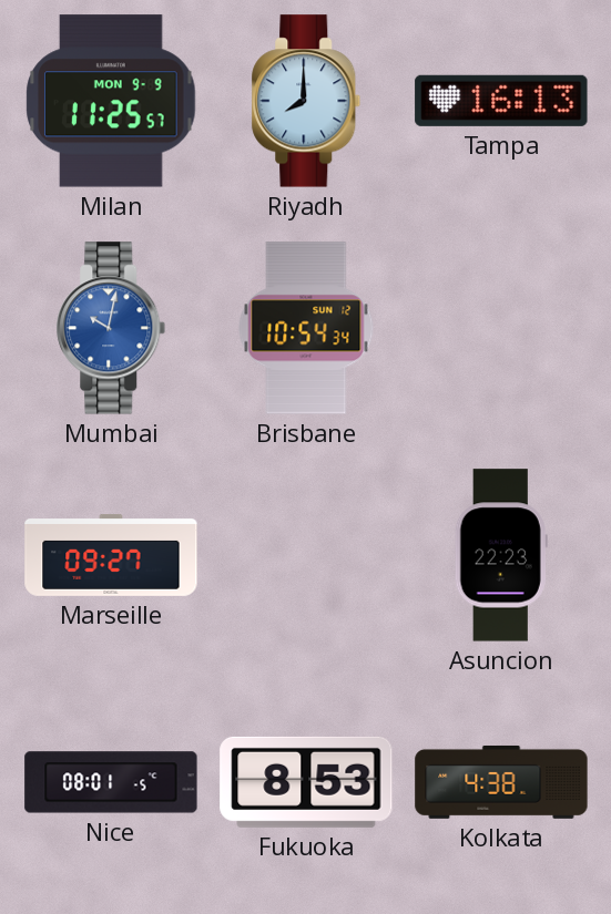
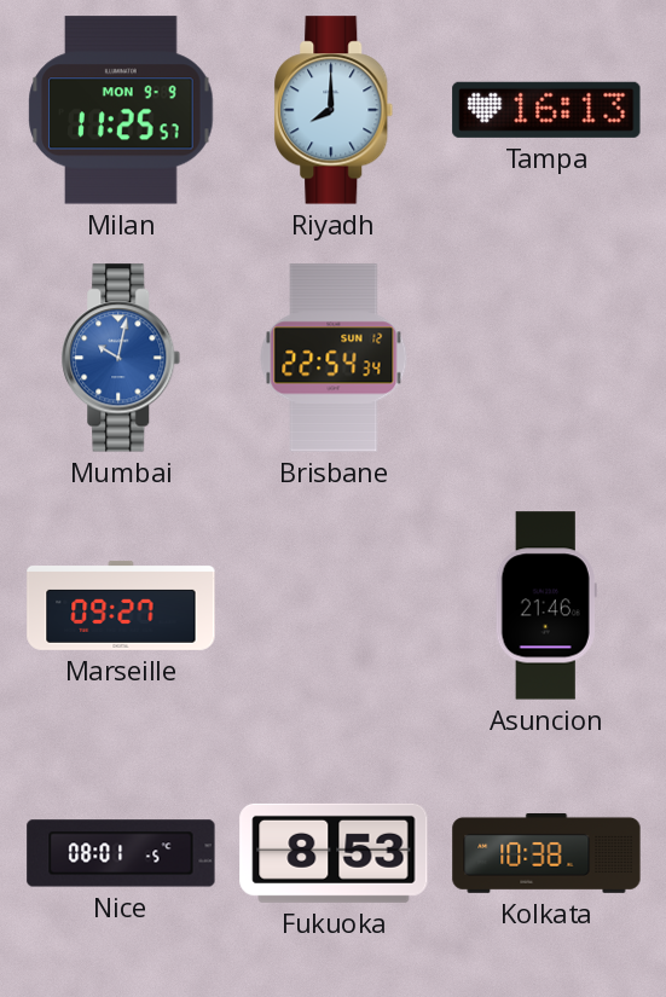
Brisbane: 10:54 -> 22:54
Asuncion: 22:23 -> 21:46
Kolkata: 4:38 -> 10:38
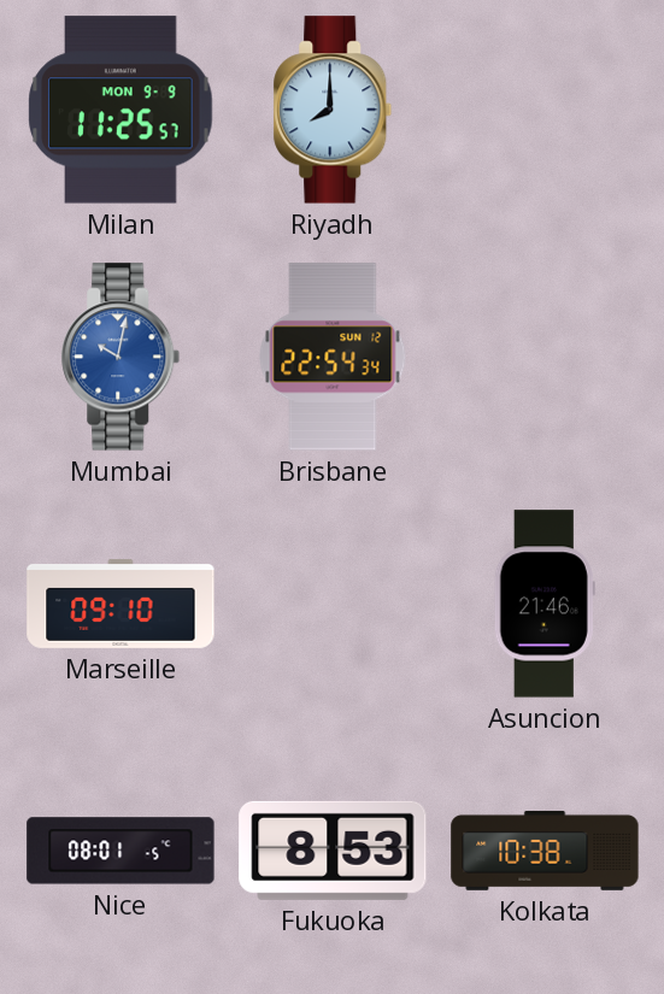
Tampa: 16:13 -> none
Marseille: 09:27 -> 09:10
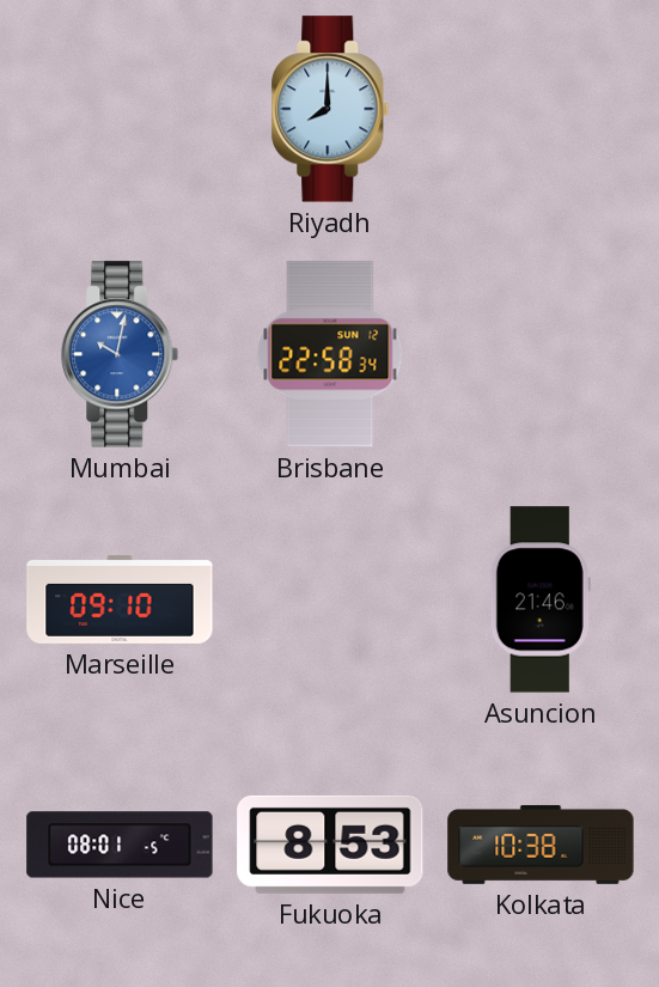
Milan: 11:25 -> none
Brisbane: 22:54 -> 22:58
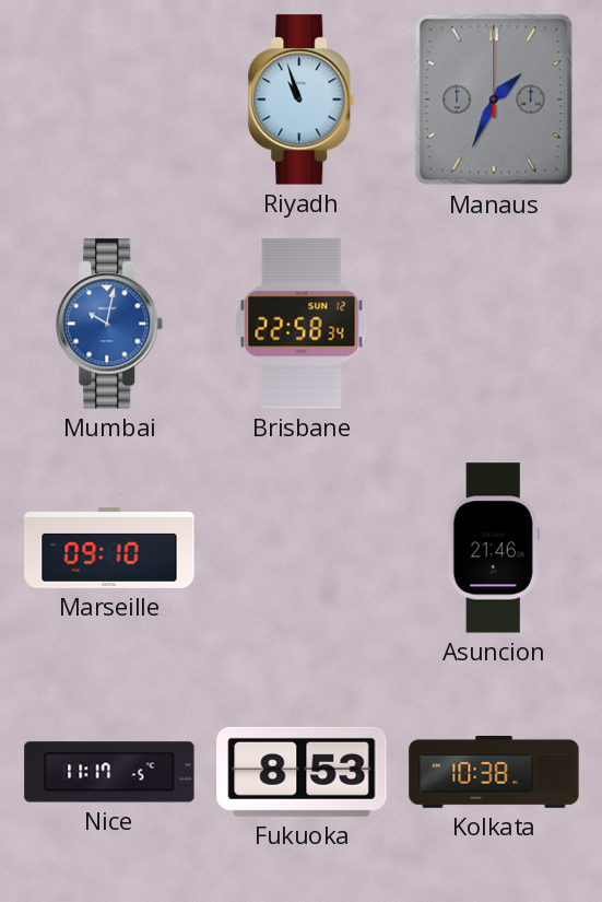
Riyadh: 8:00 -> 10:57
Manaus: none -> 1:34
Nice: 08:01 -> 11:17
